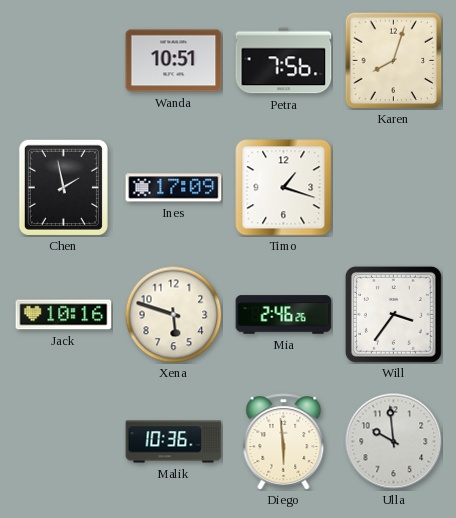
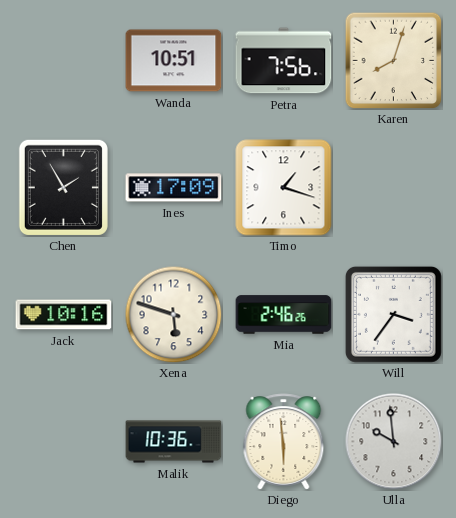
Chen: 1:58 -> 1:55
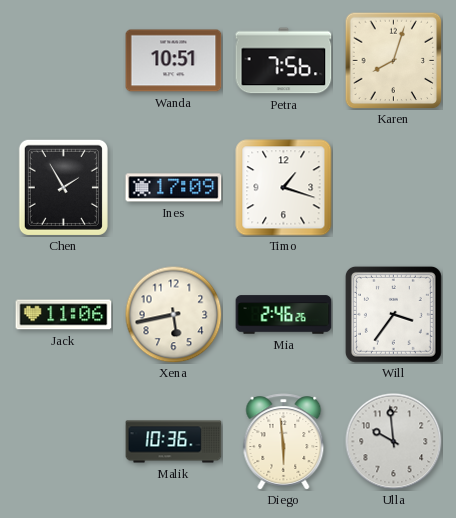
Jack: 10:16 -> 11:06
Xena: 5:48 -> 5:43
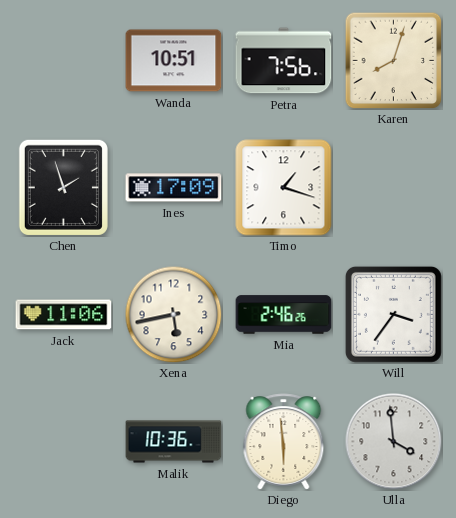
Chen: 1:55 -> 1:57
Ulla: 9:59 -> 3:59
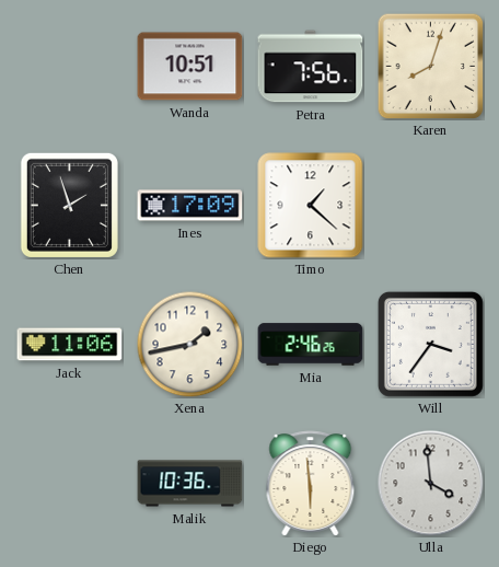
Timo: 1:18 -> 1:22
Xena: 5:43 -> 1:43
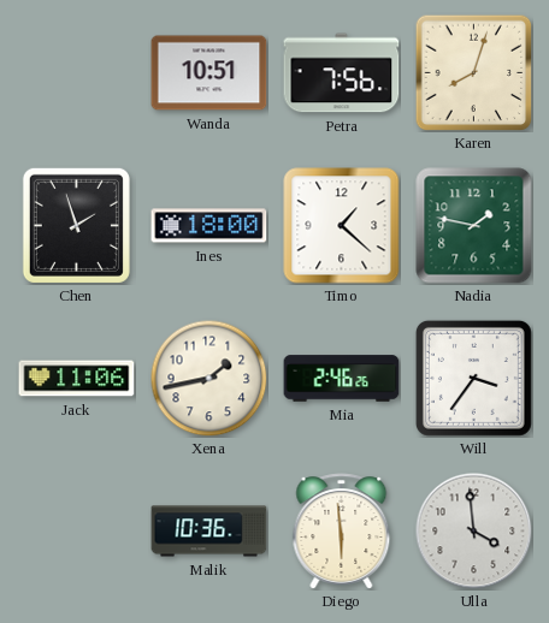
Ines: 17:09 -> 18:00
Nadia: none -> 1:47
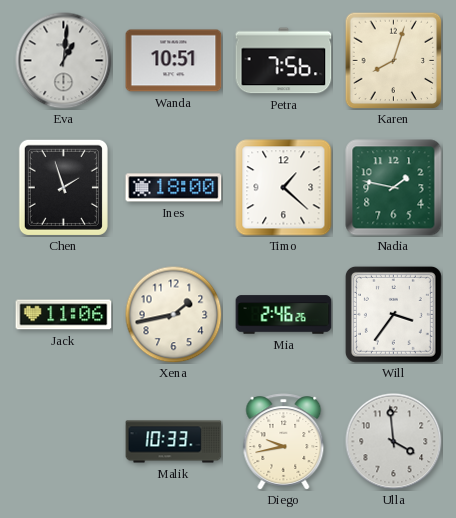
Eva: none -> 1:01
Malik: 10:36 -> 10:33
Diego: 5:59 -> 9:43
